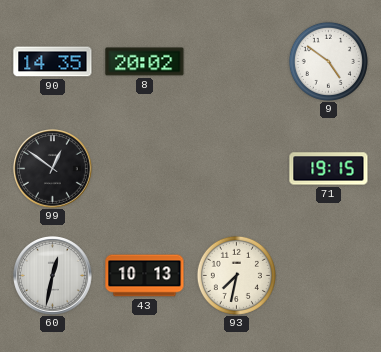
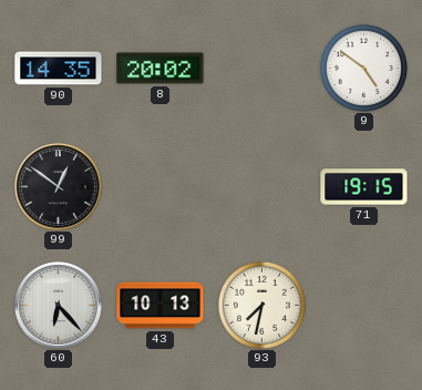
60: 12:32 -> 6:23
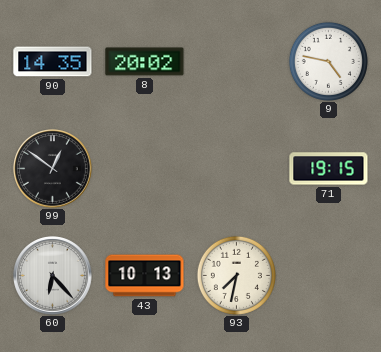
9: 4:51 -> 4:47
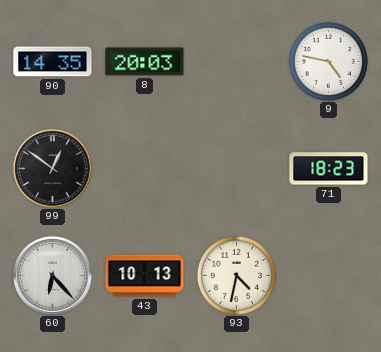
8: 20:02 -> 20:03
71: 19:15 -> 18:23
93: 7:32 -> 4:32
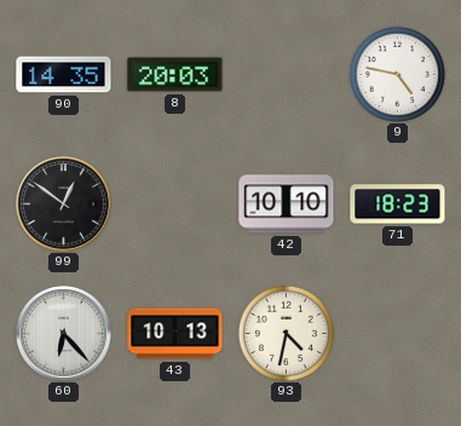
42: none -> 10:10
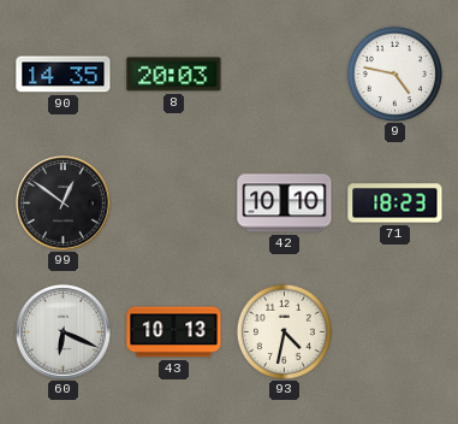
60: 6:23 -> 6:19
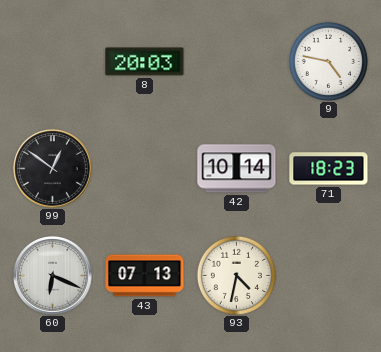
90: 14:35 -> none
42: 10:10 -> 10:14
43: 10:13 -> 07:13
